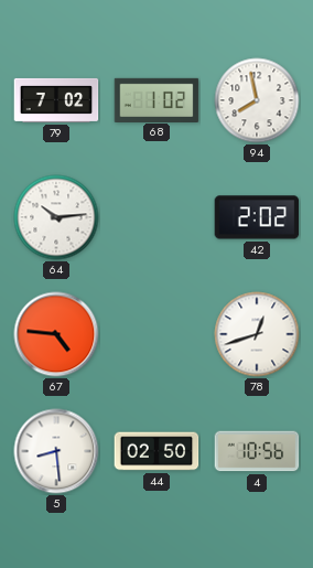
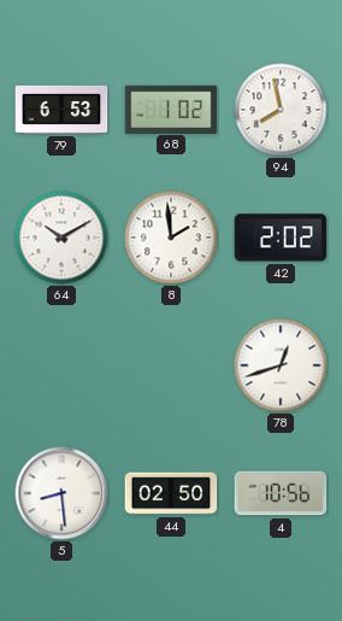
79: 7:02 -> 6:53
64: 10:14 -> 10:10
8: none -> 1:59
67: 4:46 -> none
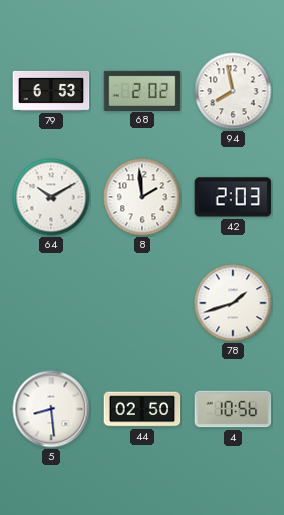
68: 1:02 -> 2:02
42: 2:02 -> 2:03
78: 12:42 -> 1:42
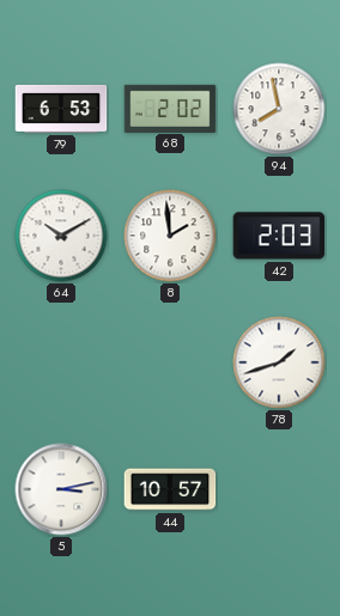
5: 8:29 -> 3:13
44: 02:50 -> 10:57
4: 10:56 -> none
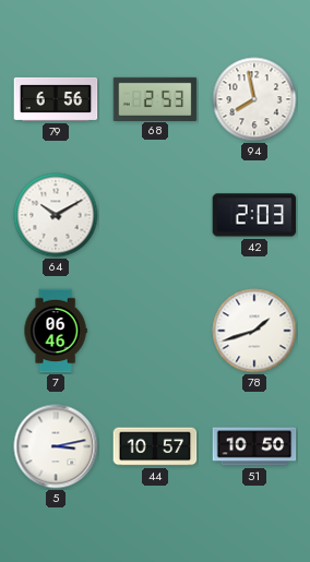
79: 6:53 -> 6:56
68: 2:02 -> 2:53
8: 1:59 -> none
7: none -> 06:46
51: none -> 10:50
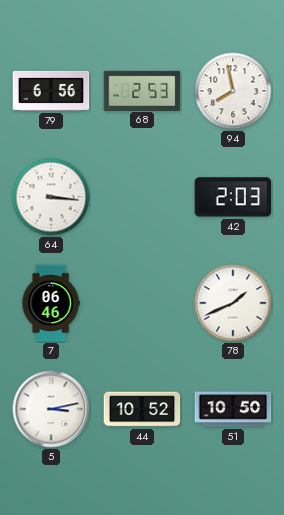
64: 10:10 -> 3:16
78: 1:42 -> 1:41
44: 10:57 -> 10:52
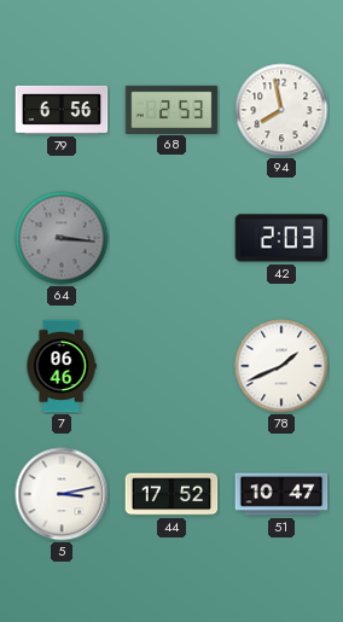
64 dial: white -> grey
44: 10:52 -> 17:52
51: 10:50 -> 10:47
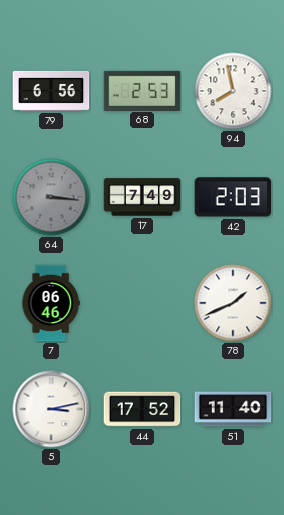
17: none -> 7:49
51: 10:47 -> 11:40
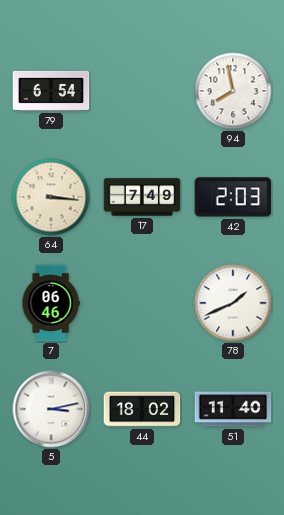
79: 6:56 -> 6:54
68: 2:53 -> none
64 dial: grey -> cream
44: 17:52 -> 18:02
